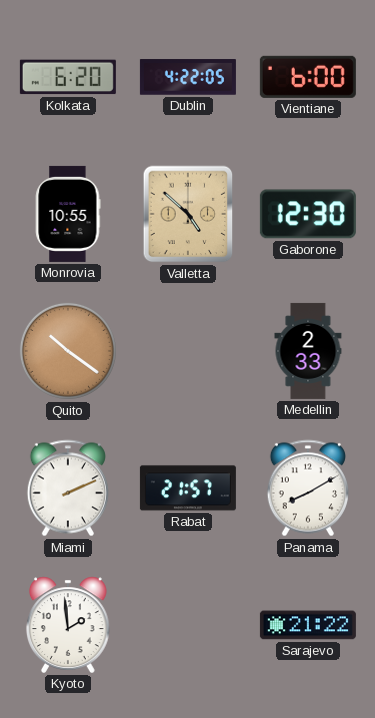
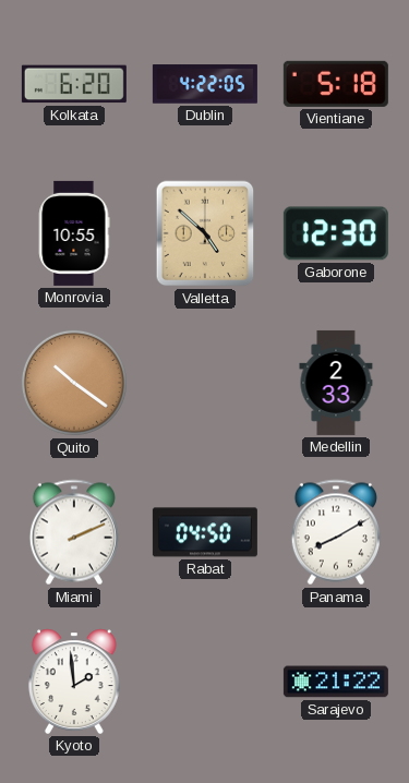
Vientiane: 6:00 -> 5:18
Rabat: 21:57 -> 04:50
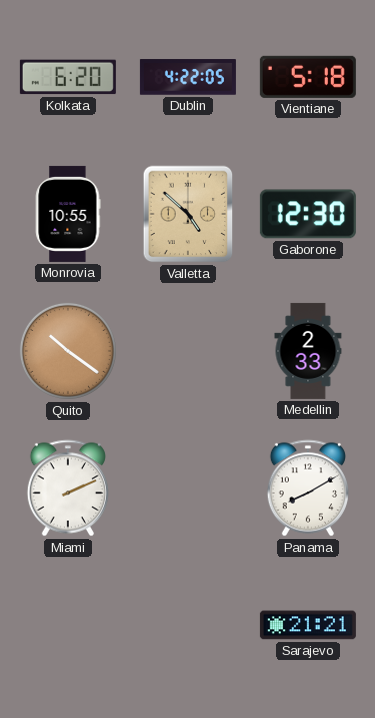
Rabat: 04:50 -> none
Kyoto: 1:59 -> none
Sarajevo: 21:22 -> 21:21
